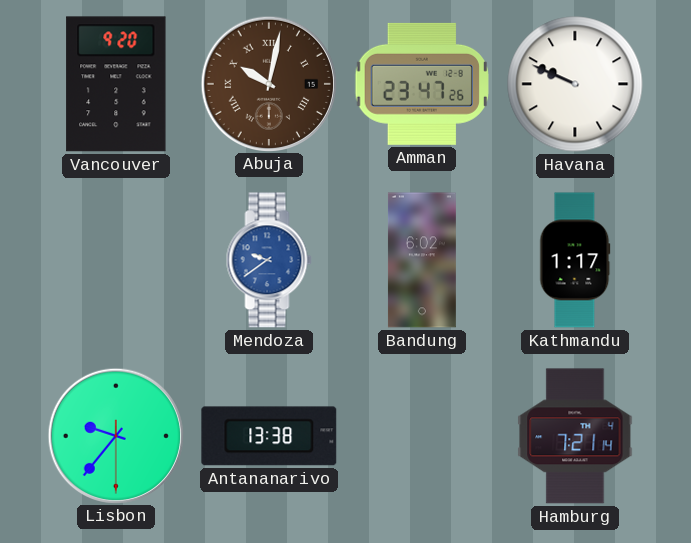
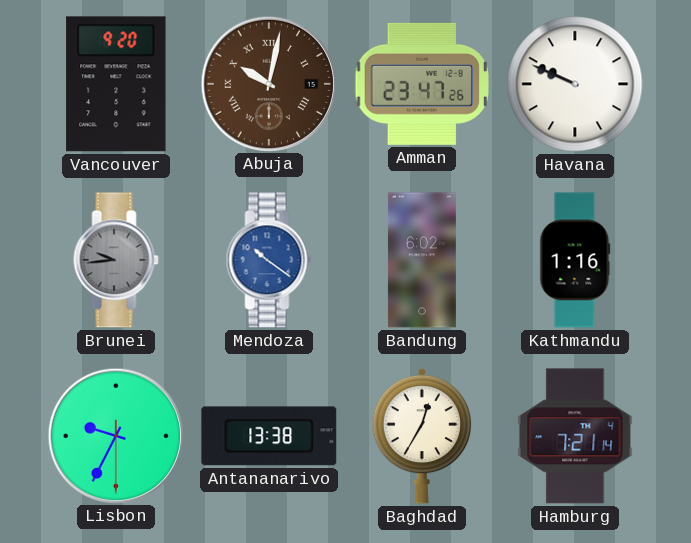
Brunei: none -> 9:44
Mendoza: 9:39 -> 10:21
Kathmandu: 1:17 -> 1:16
Lisbon: 9:36 -> 9:34
Baghdad: none -> 12:35
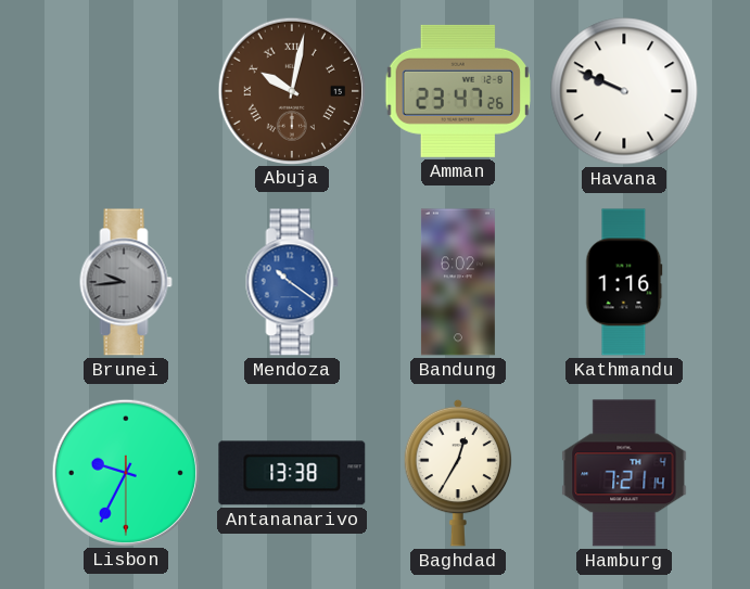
Vancouver: 9:20 -> none
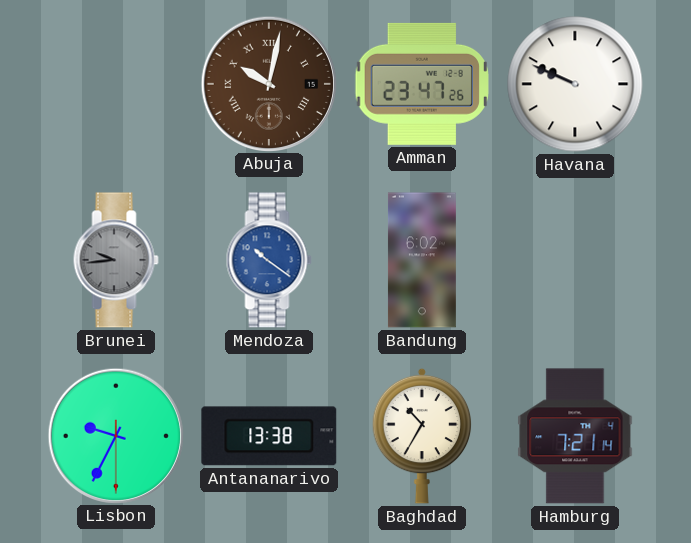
Kathmandu: 1:16 -> none
Baghdad: 12:35 -> 10:35
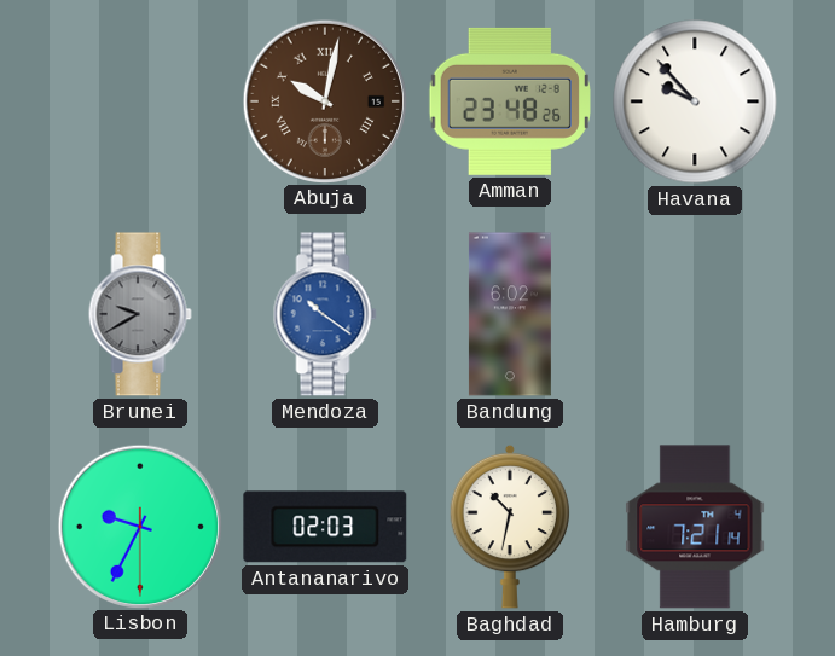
Amman: 23:47 -> 23:48
Havana: 9:49 -> 9:53
Brunei: 9:44 -> 9:40
Antananarivo: 13:38 -> 02:03
Baghdad: 10:35 -> 10:32
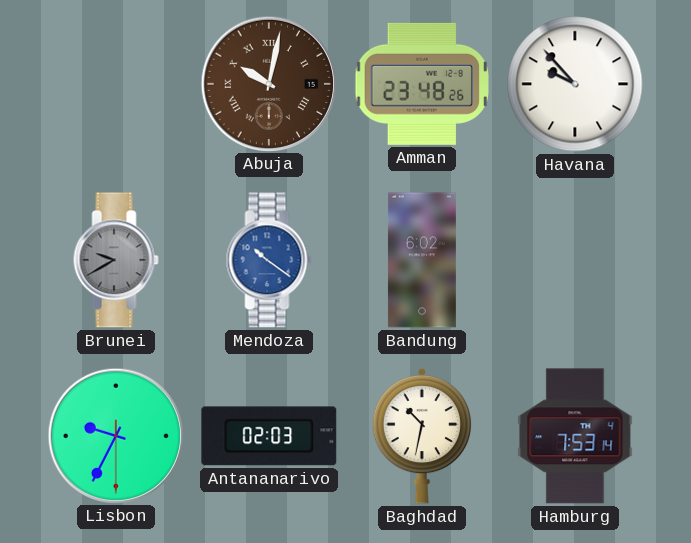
Hamburg: 7:21 -> 7:53
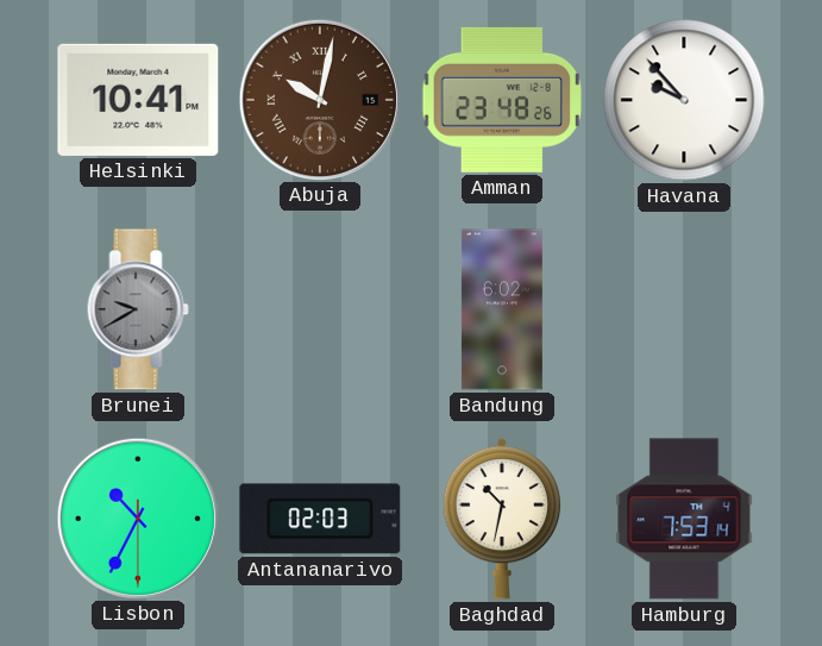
Helsinki: none -> 10:41
Mendoza: 10:21 -> none
Lisbon: 9:34 -> 10:34
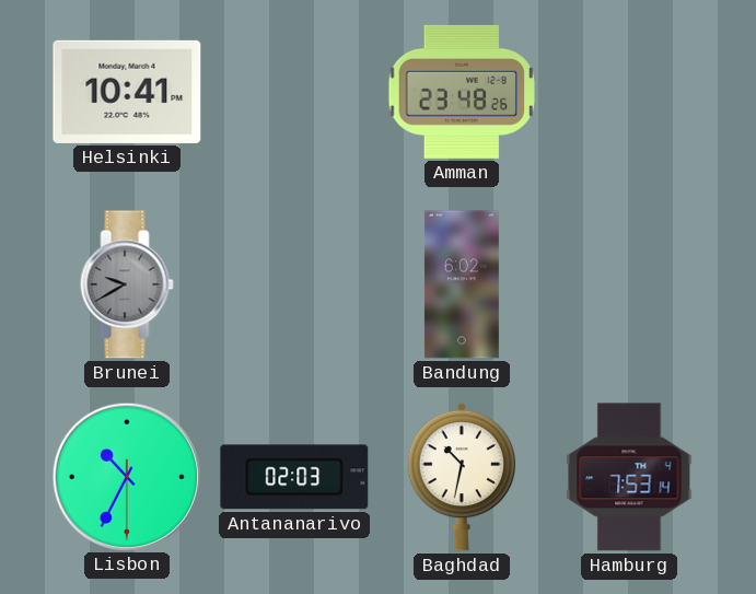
Abuja: 10:02 -> none
Havana: 9:53 -> none
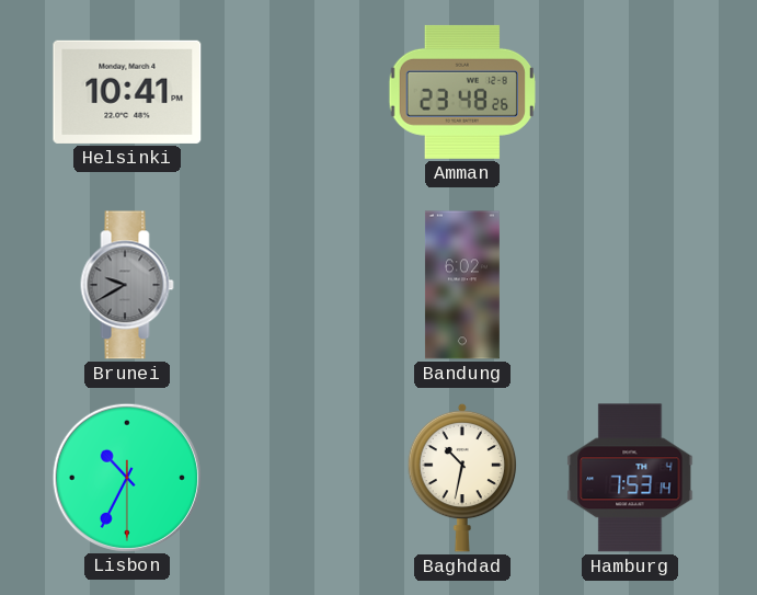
Antananarivo: 02:03 -> none
